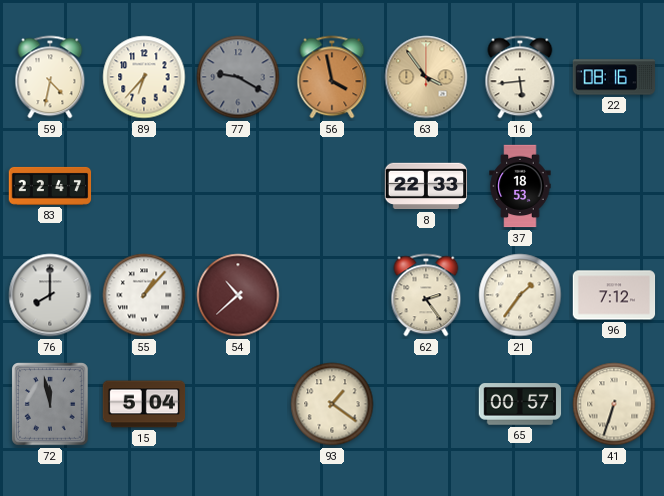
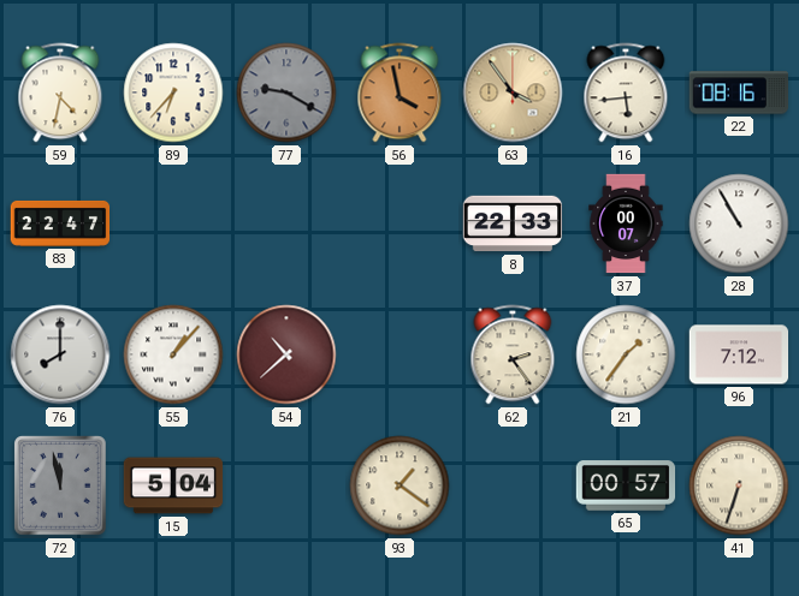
37: 18:53 -> 00:07
28: none -> 10:55
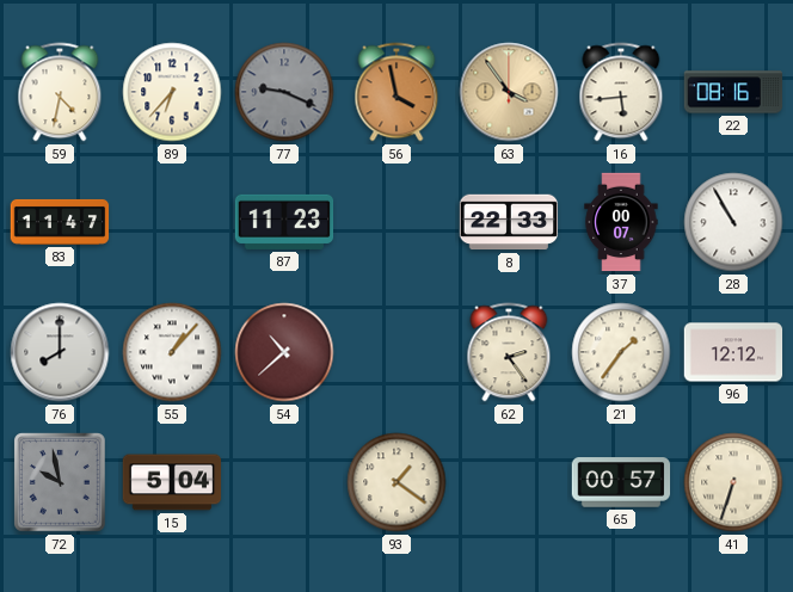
77: 9:20 -> 9:19
83: 22:47 -> 11:47
87: none -> 11:23
96: 7:12 -> 12:12
72: 11:58 -> 9:58
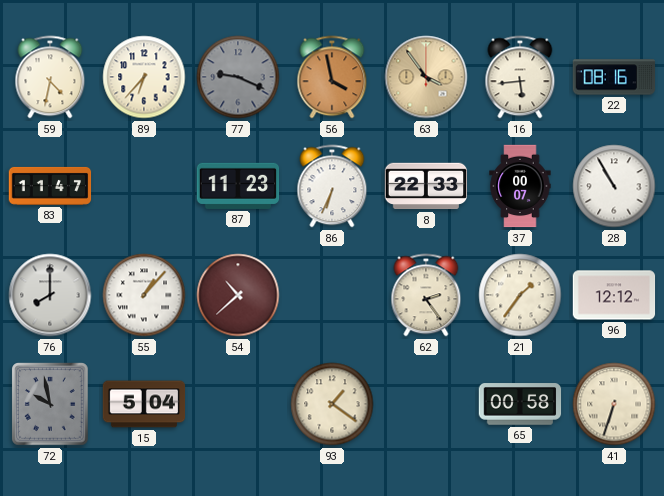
86: none -> 6:34
65: 00:57 -> 00:58
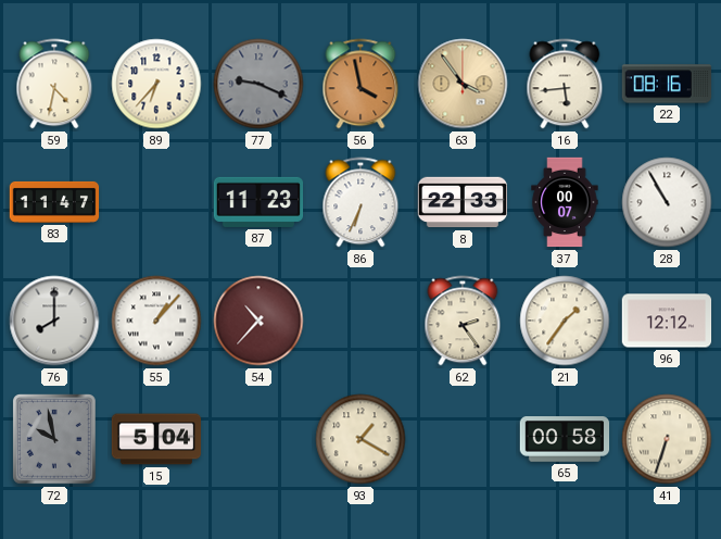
54: 10:38 -> 10:37
93: 1:21 -> 1:20
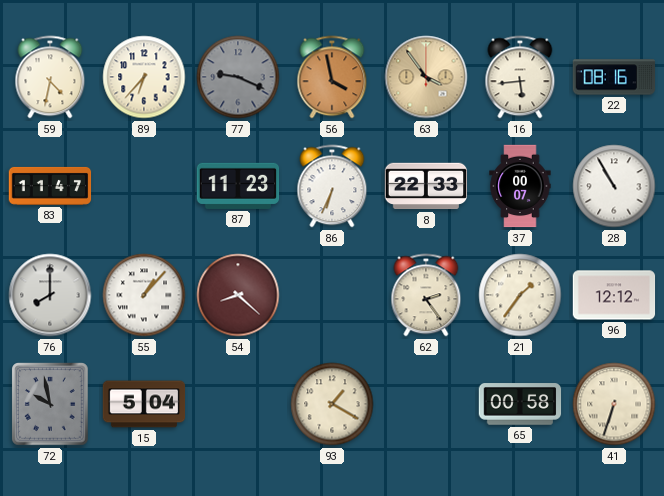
54: 10:37 -> 8:22
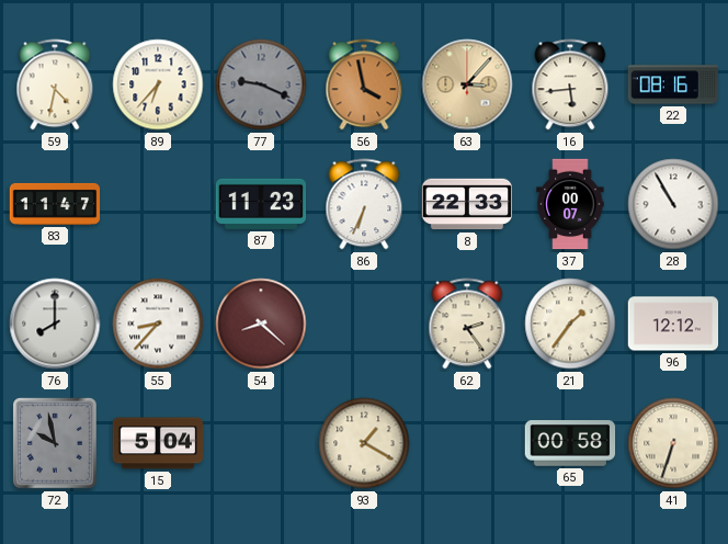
63: 3:54 -> 3:07
55: 1:07 -> 8:37
